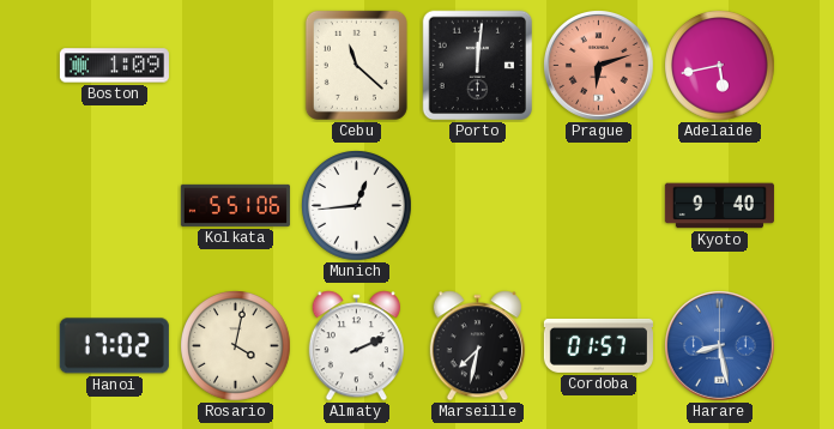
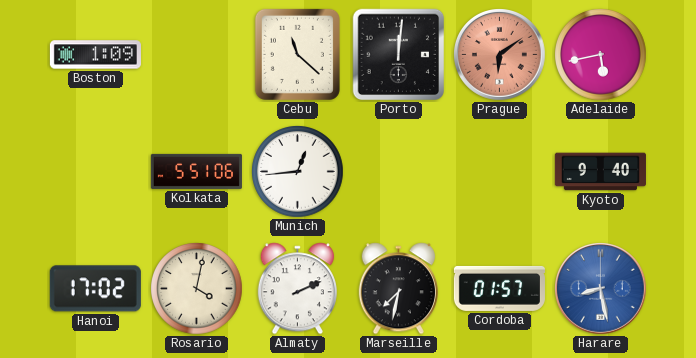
Prague: 6:12 -> 6:09
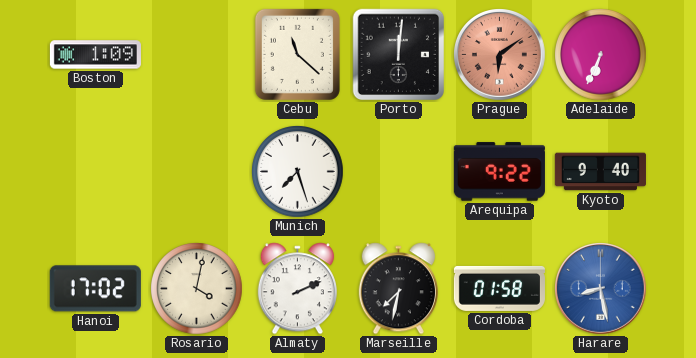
Adelaide: 5:43 -> 6:34
Kolkata: 5:51 -> none
Munich: 12:44 -> 7:27
Arequipa: none -> 9:22
Cordoba: 01:57 -> 01:58
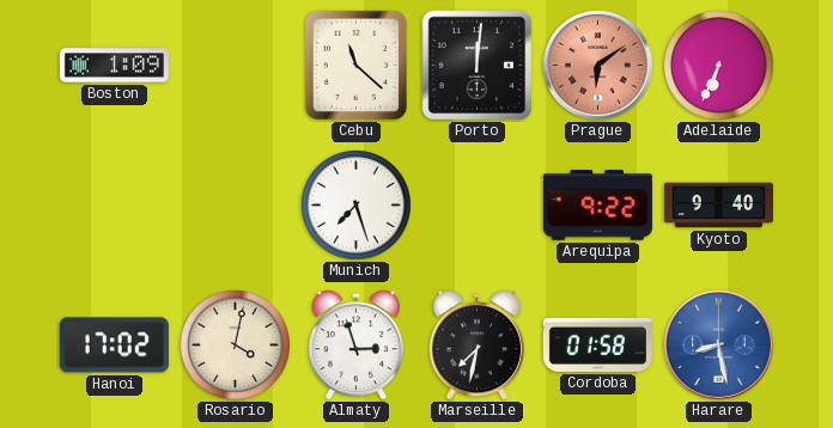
Almaty: 2:11 -> 2:57
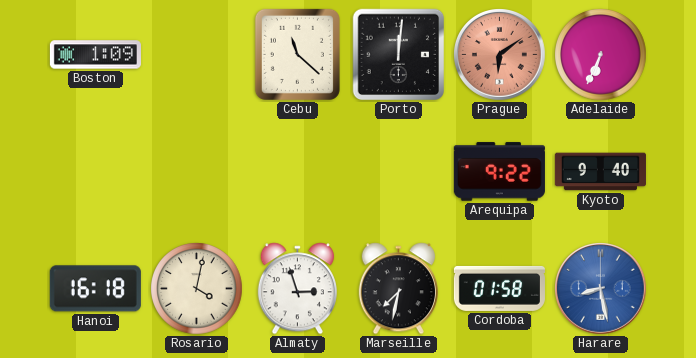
Munich: 7:27 -> none
Hanoi: 17:02 -> 16:18
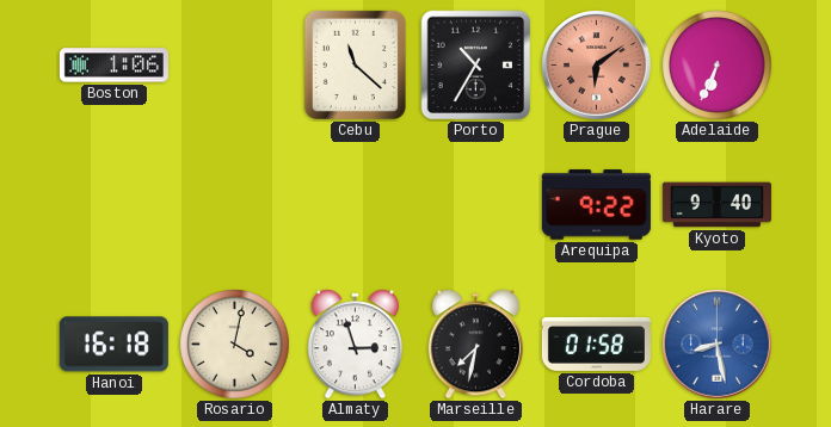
Boston: 1:09 -> 1:06
Porto: 12:01 -> 10:35
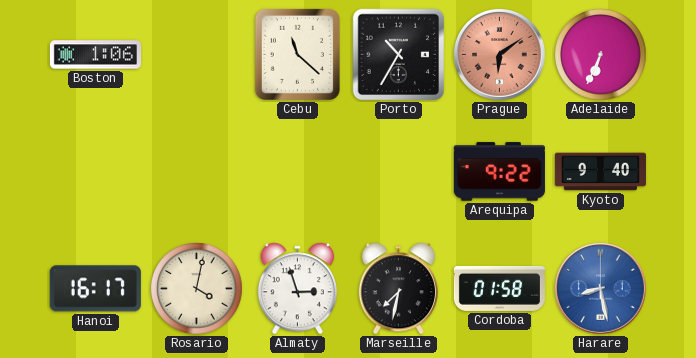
Hanoi: 16:18 -> 16:17
